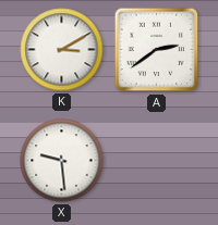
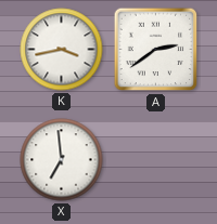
K: 3:10 -> 3:43
X: 9:29 -> 6:59
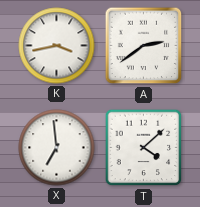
T: none -> 4:08
